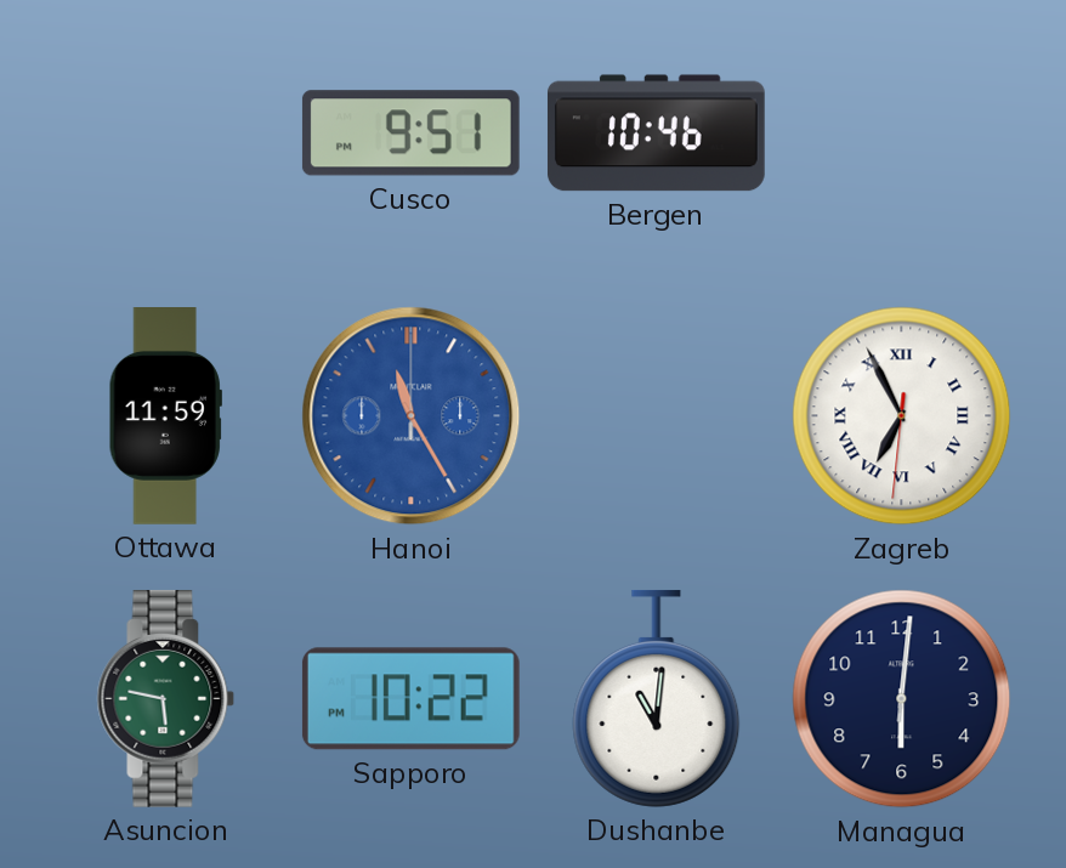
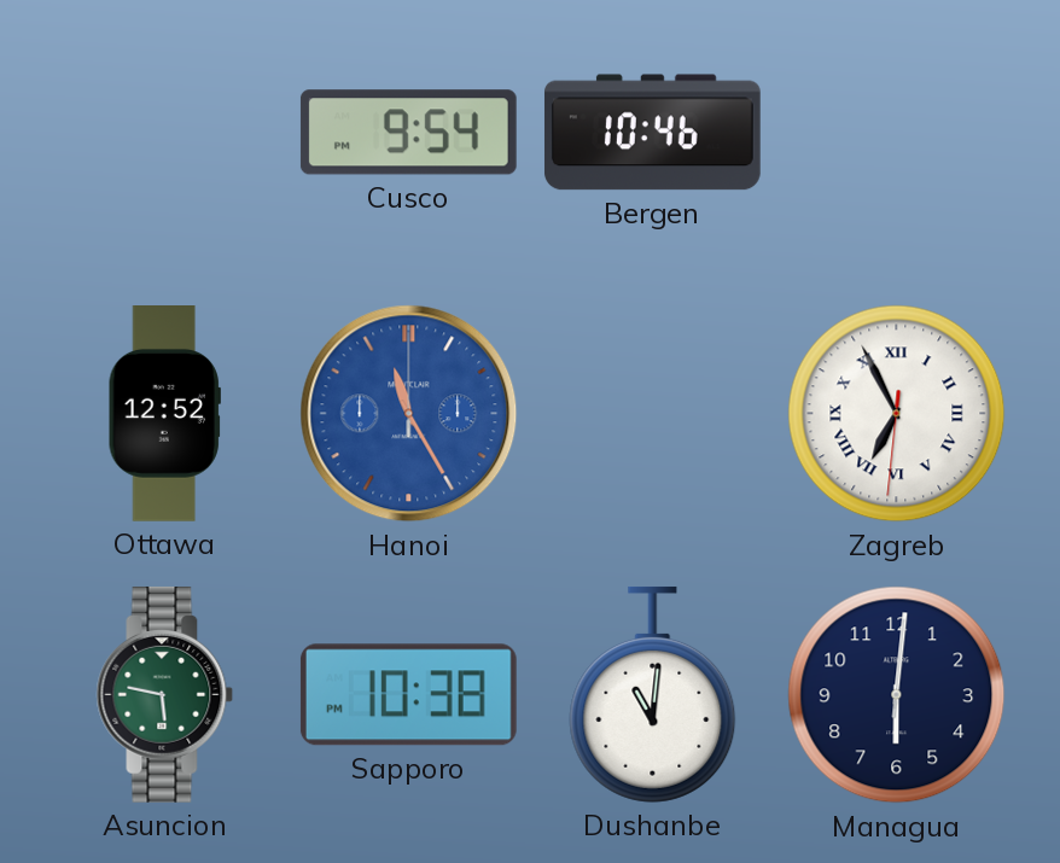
Cusco: 9:51 -> 9:54
Ottawa: 11:59 -> 12:52
Sapporo: 10:22 -> 10:38
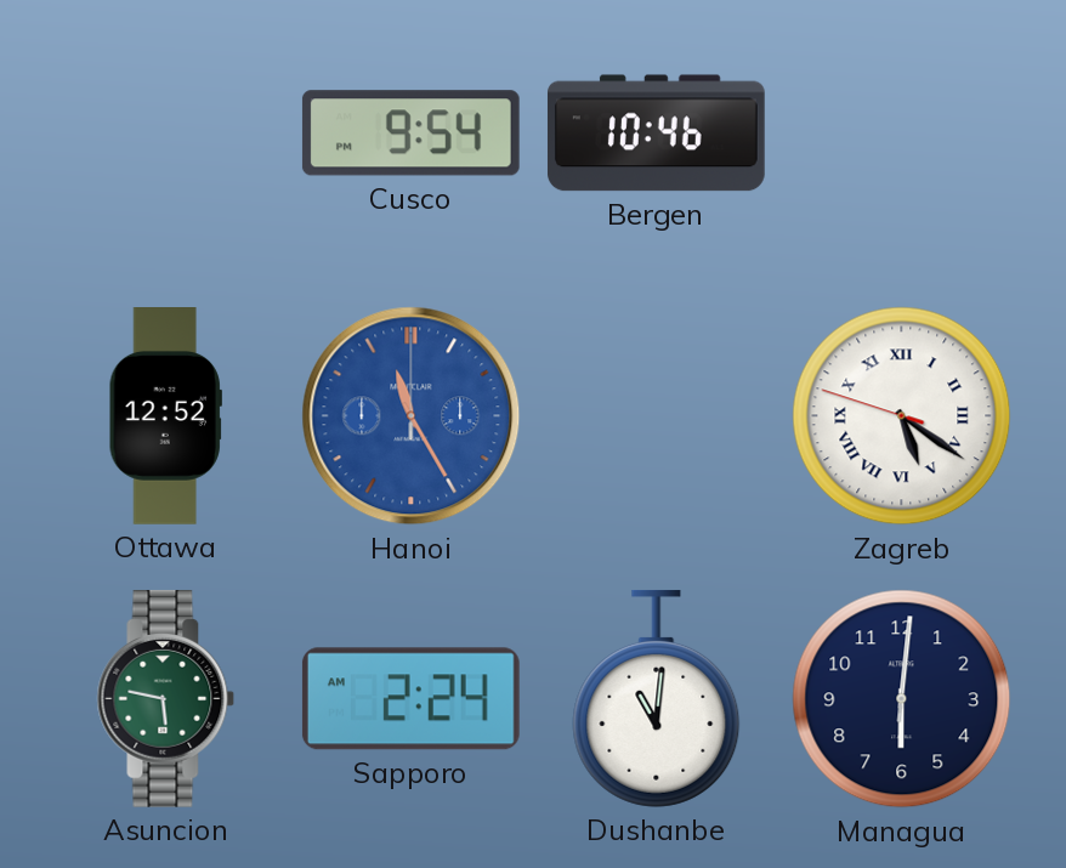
Zagreb: 6:55 -> 5:20
Sapporo: 10:38 -> 2:24
